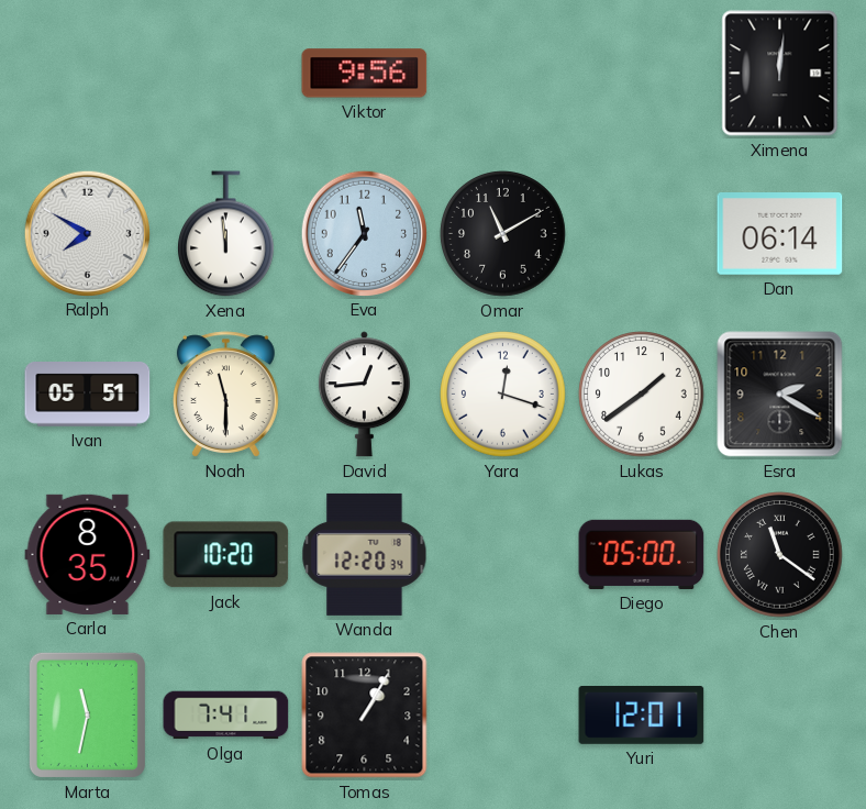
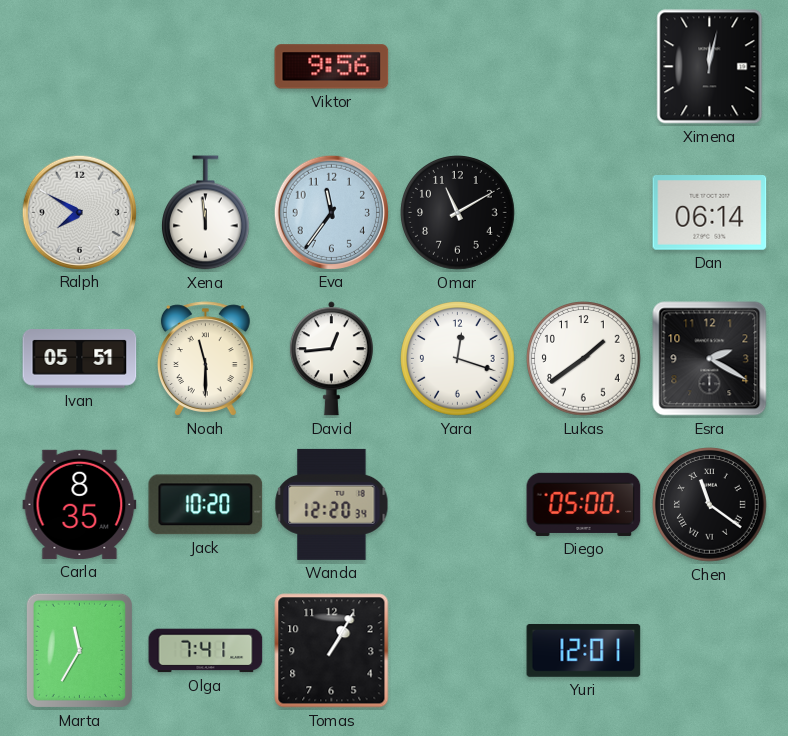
Ximena: 12:01 -> 12:02
Marta: 11:32 -> 11:35
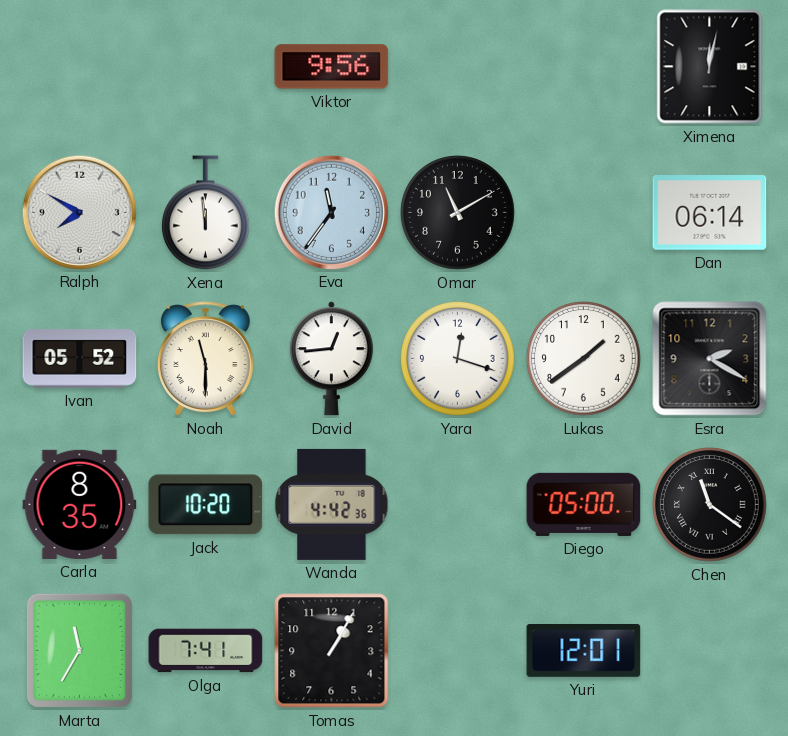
Ivan: 05:51 -> 05:52
Wanda: 12:20 -> 4:42
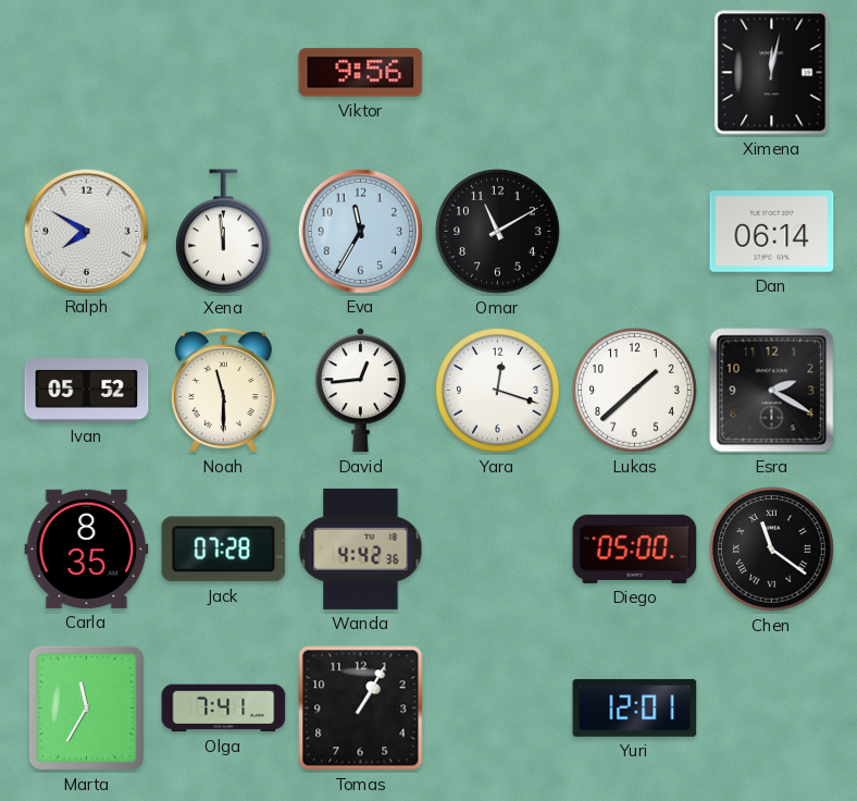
Eva: 11:36 -> 11:35
Lukas: 1:39 -> 1:38
Jack: 10:20 -> 07:28
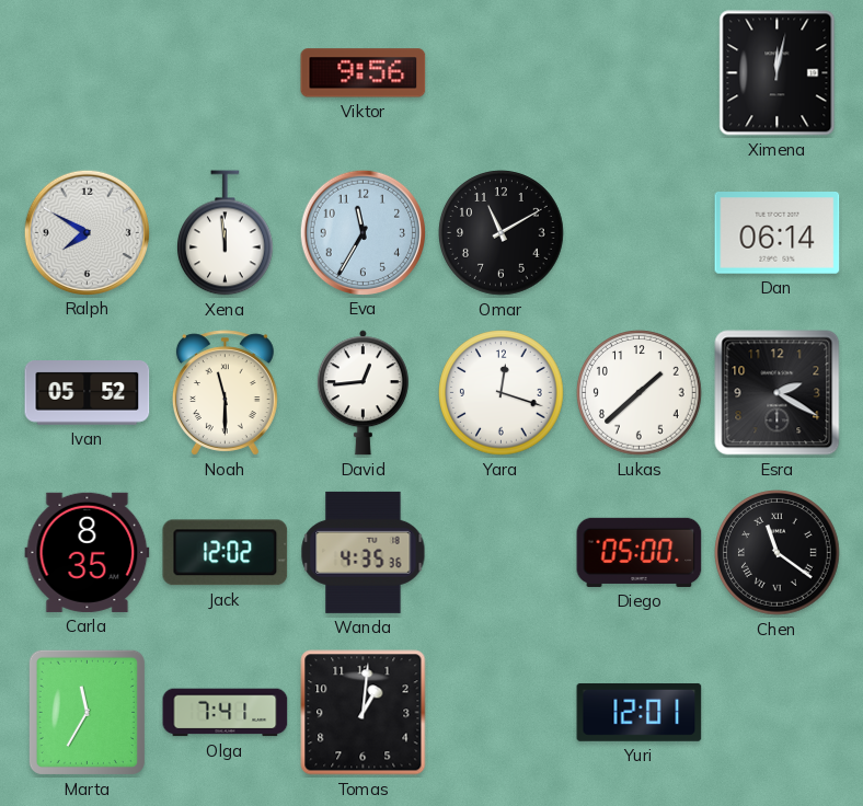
Jack: 07:28 -> 12:02
Wanda: 4:42 -> 4:35
Tomas: 1:05 -> 1:01
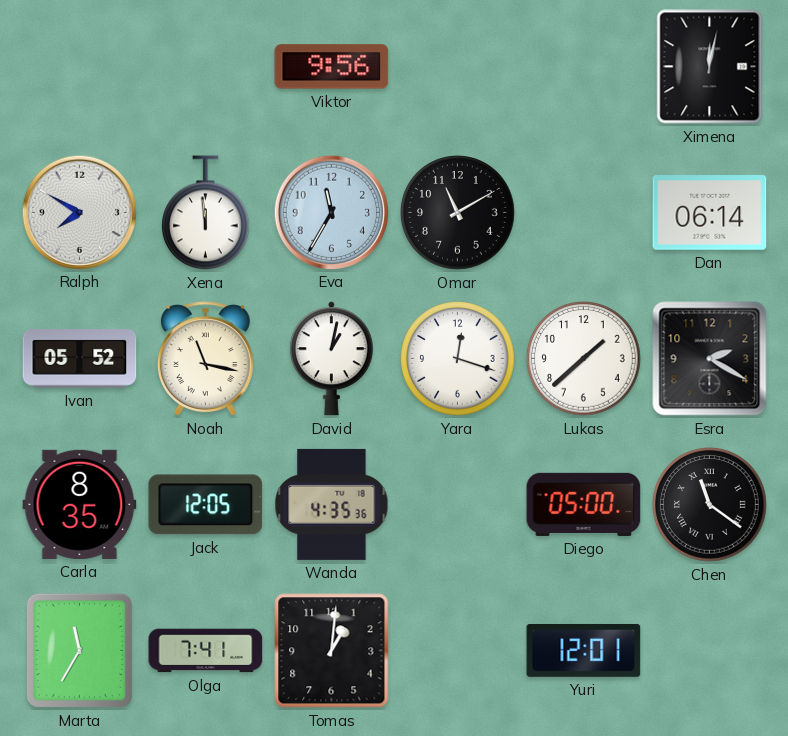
Noah: 11:30 -> 11:17
David: 12:44 -> 1:02
Jack: 12:02 -> 12:05
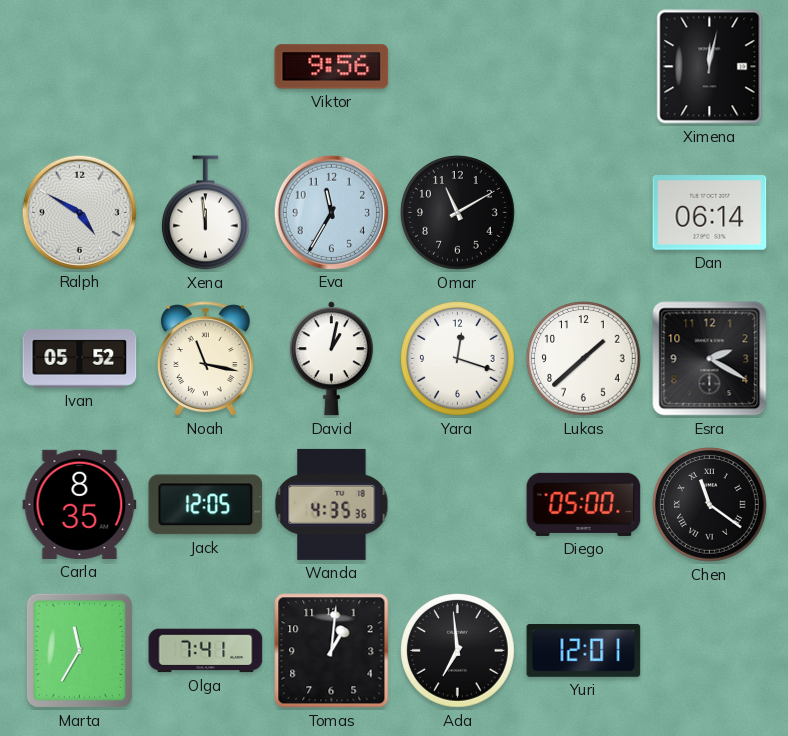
Ralph: 7:50 -> 4:50
Ada: none -> 6:59
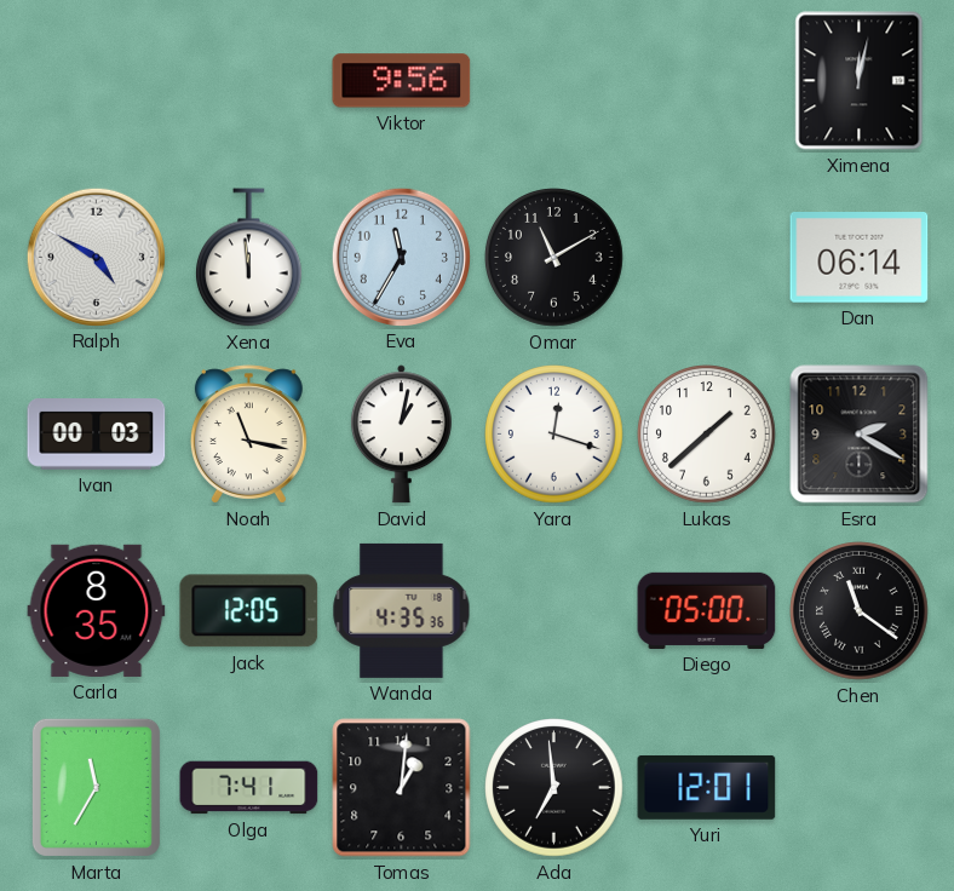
Ivan: 05:52 -> 00:03
